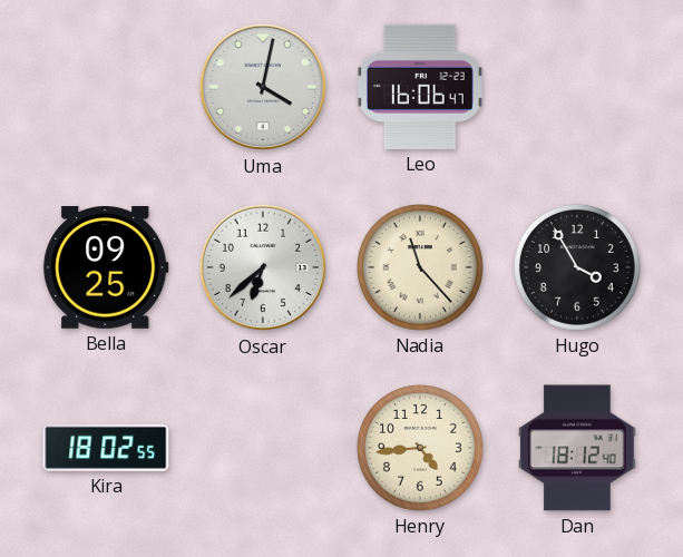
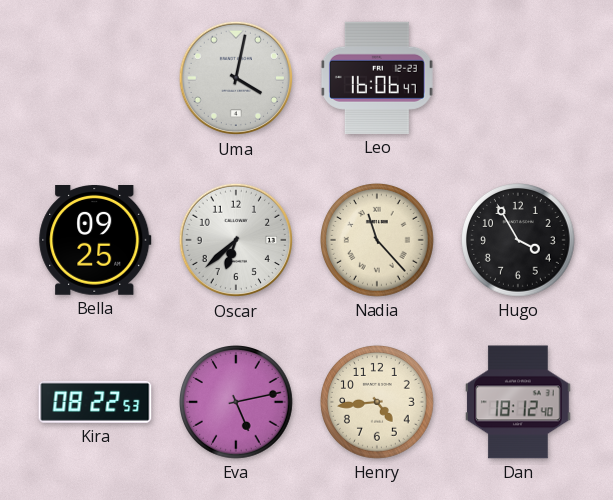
Kira: 18:02 -> 08:22
Eva: none -> 5:13
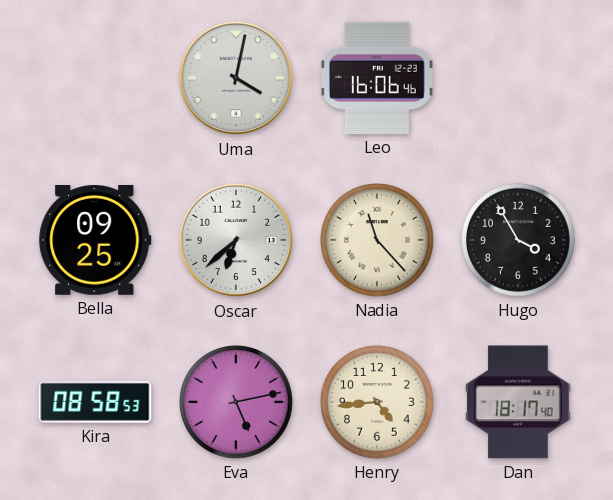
Leo: 16:06:47 -> 16:06:46
Kira: 08:22 -> 08:58
Dan: 18:12 -> 18:17
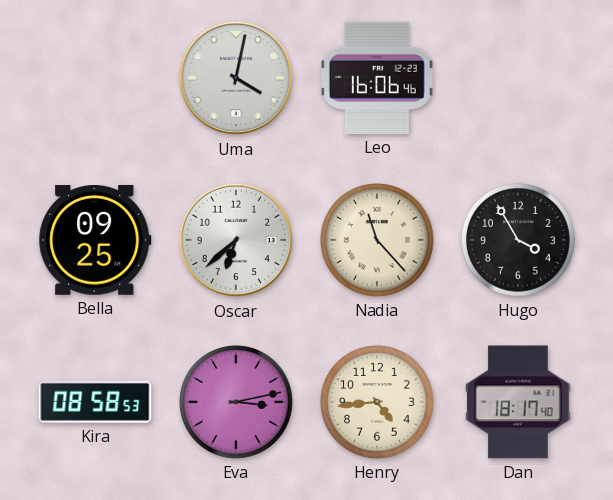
Eva: 5:13 -> 3:13
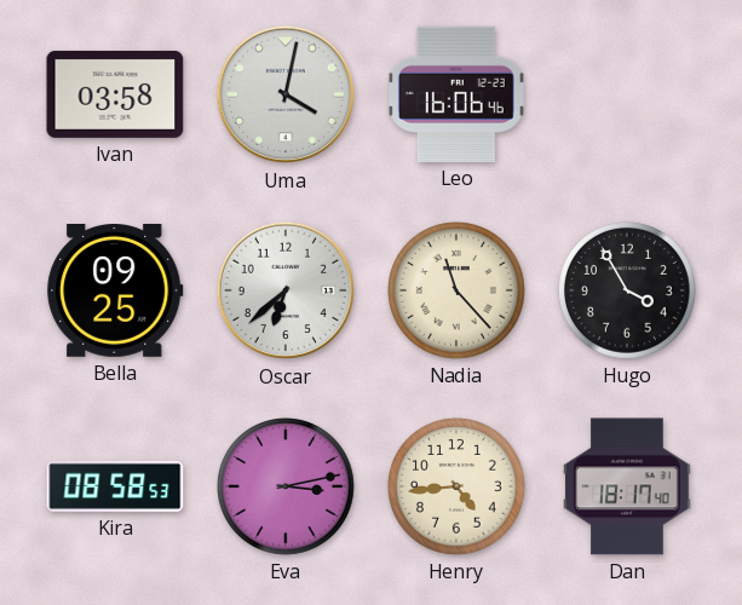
Ivan: none -> 03:58
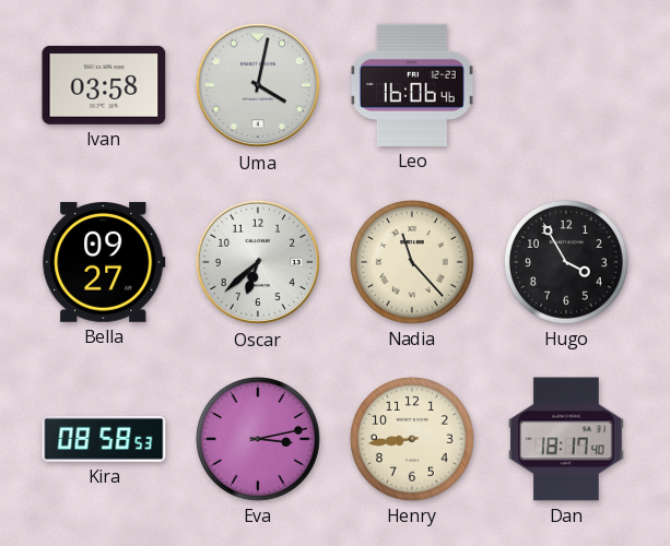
Bella: 09:25 -> 09:27
Henry: 4:44 -> 8:44
